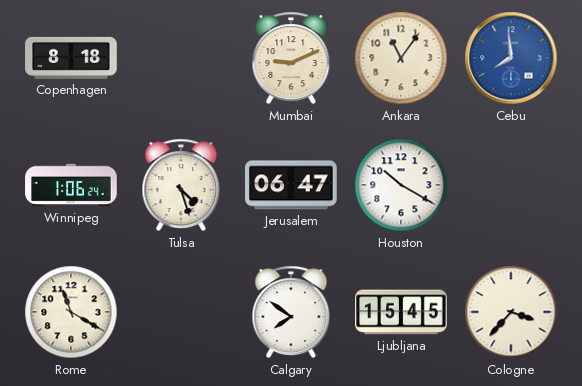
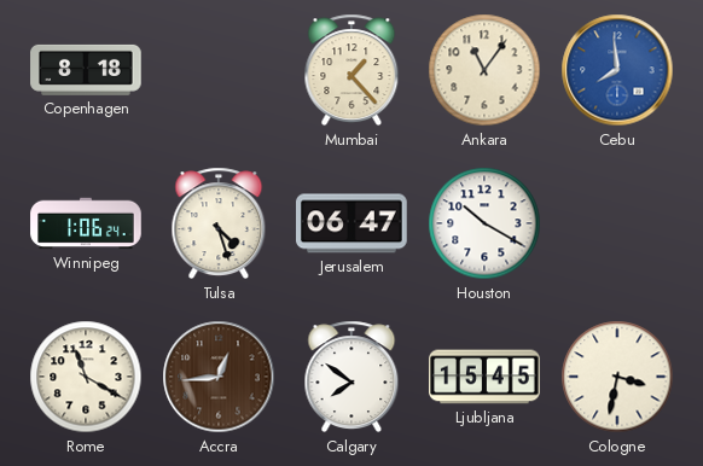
Mumbai: 9:11 -> 1:23
Accra: none -> 12:44
Cologne: 3:37 -> 3:32
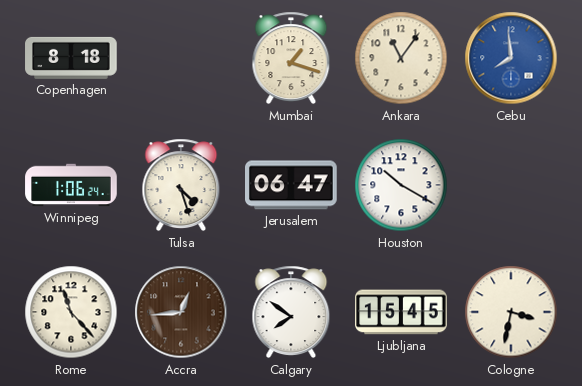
Mumbai: 1:23 -> 1:18
Rome: 11:20 -> 11:23
